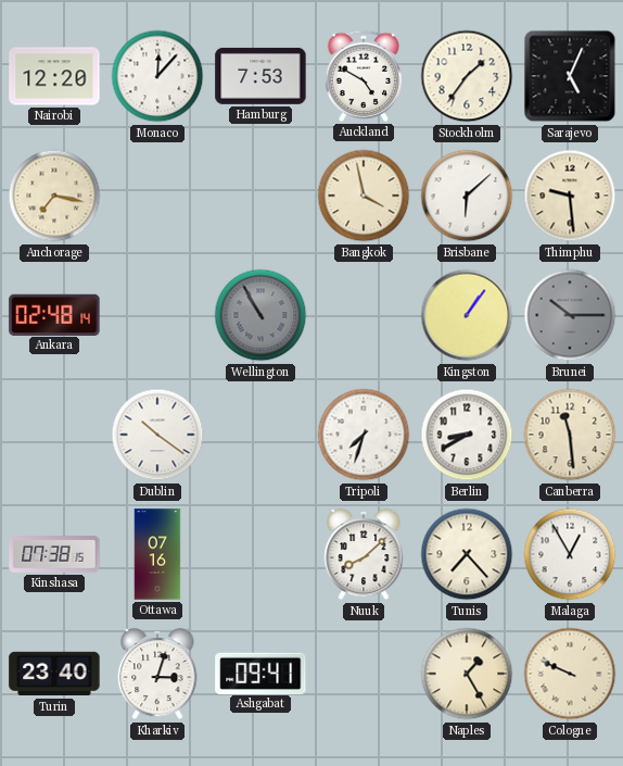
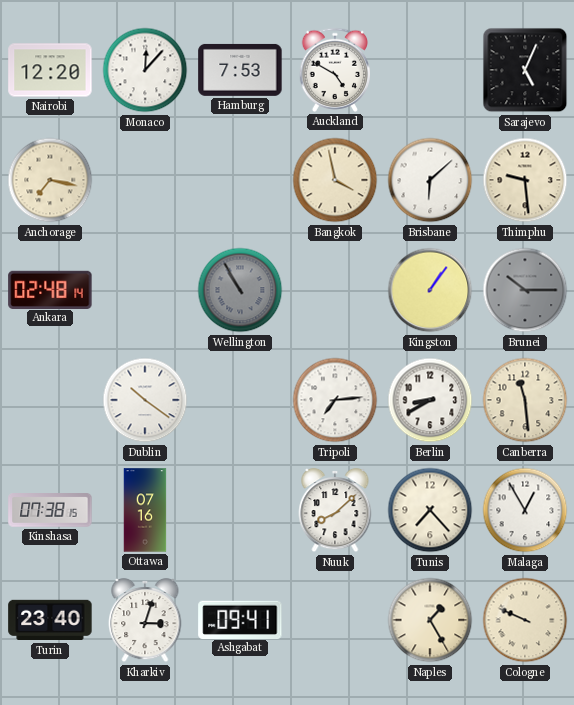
Stockholm: 1:36 -> none
Tripoli: 7:33 -> 7:14
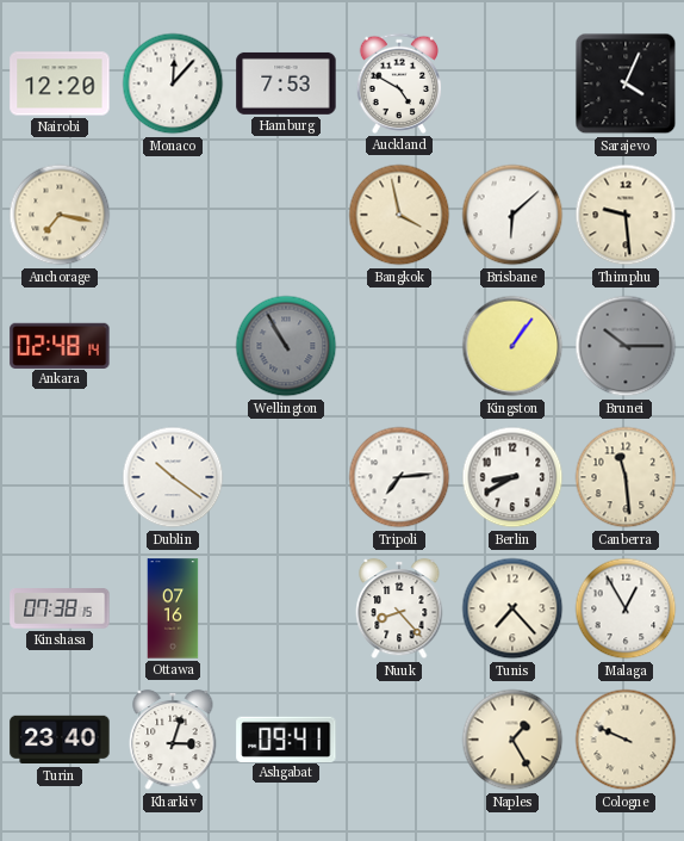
Sarajevo: 5:04 -> 4:04
Nuuk: 8:08 -> 8:23
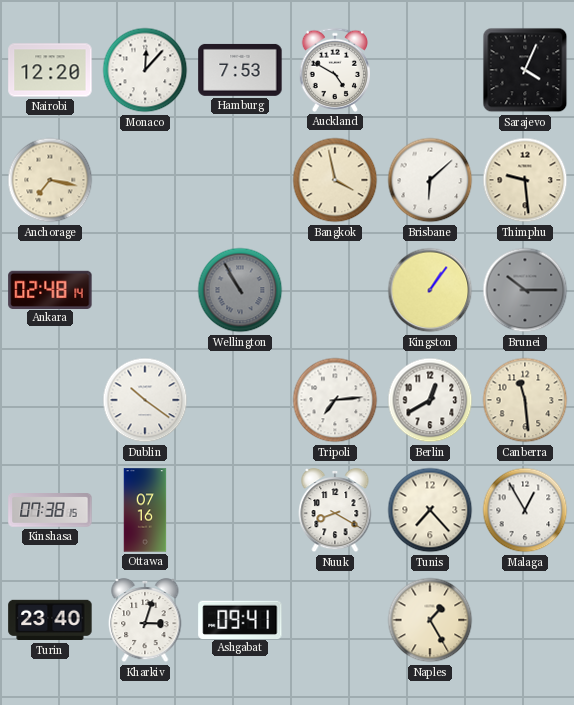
Berlin: 8:40 -> 12:40
Nuuk: 8:23 -> 8:20
Cologne: 9:49 -> none
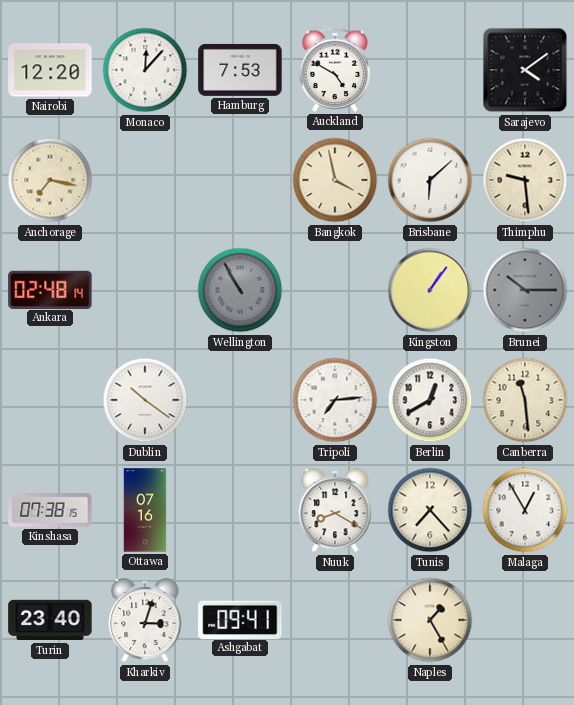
Sarajevo: 4:04 -> 4:09
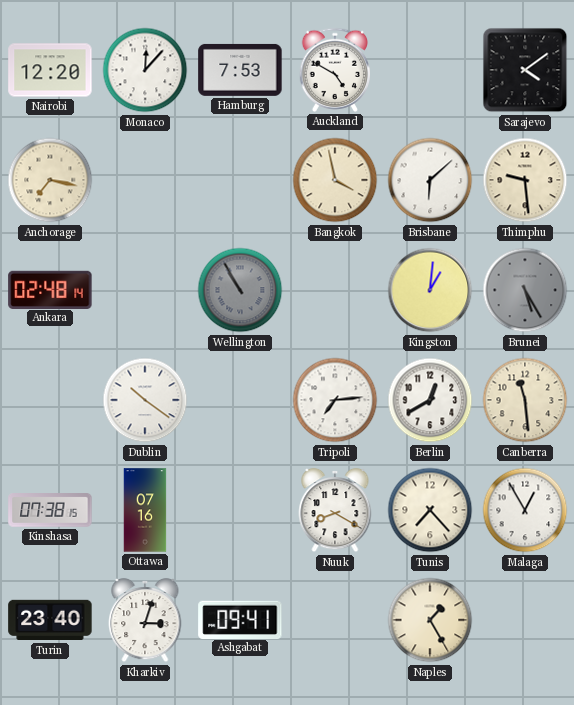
Kingston: 1:06 -> 1:01
Brunei: 10:15 -> 5:25
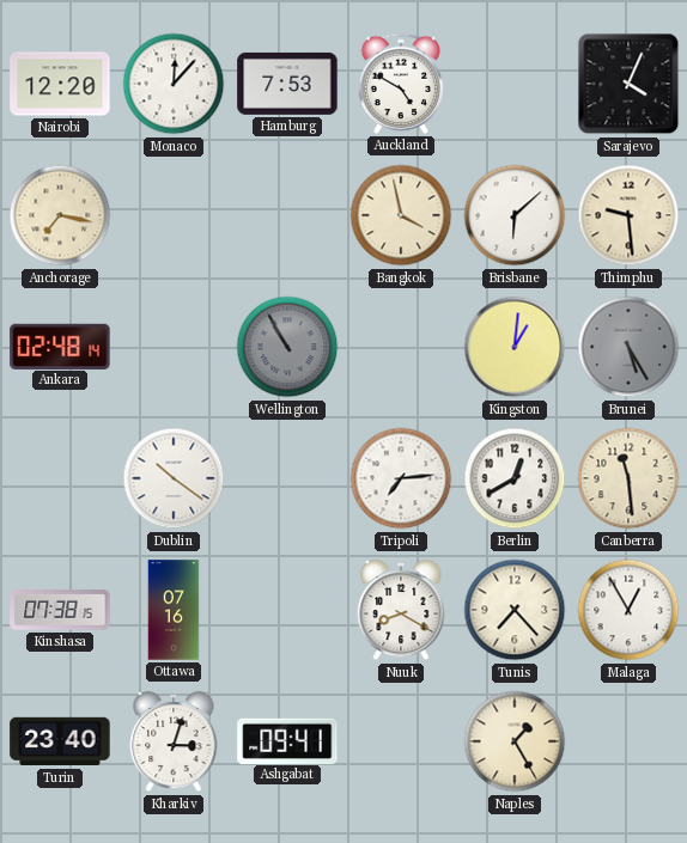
Sarajevo: 4:09 -> 4:04
